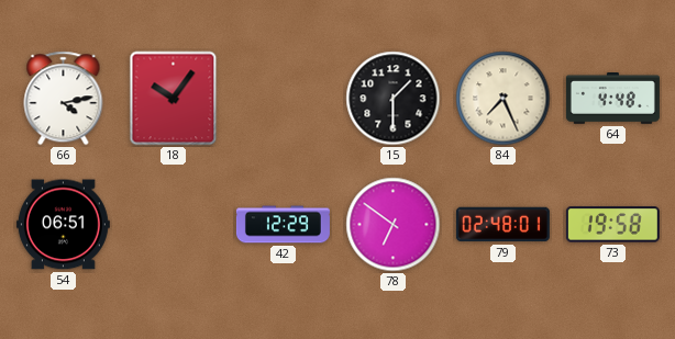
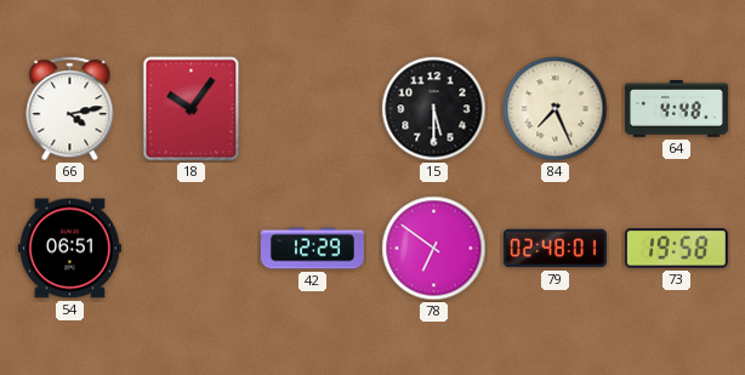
15: 1:30 -> 5:30
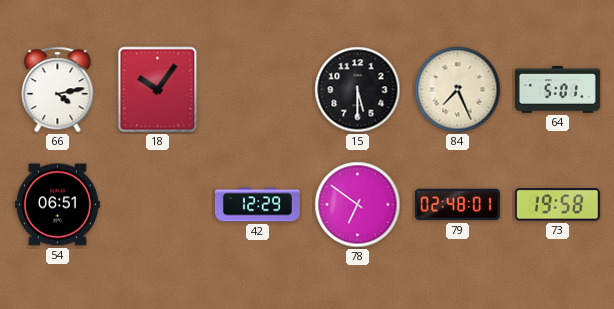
64: 4:48 -> 5:01
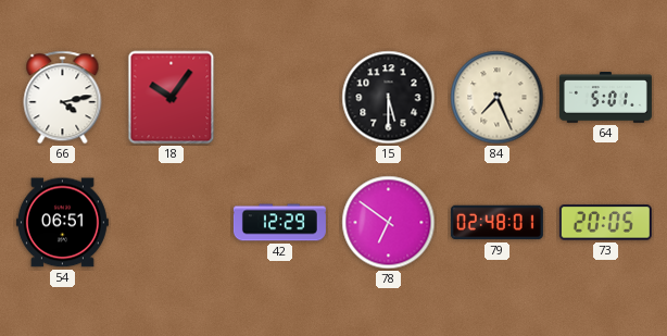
73: 19:58 -> 20:05
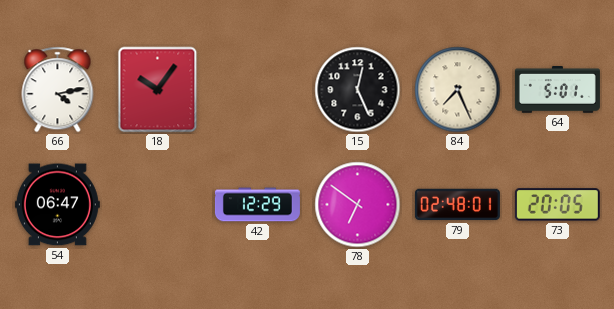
15: 5:30 -> 12:26
54: 06:51 -> 06:47
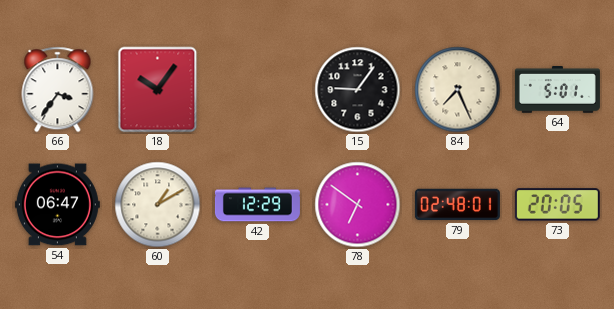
66: 4:13 -> 3:36
15: 12:26 -> 9:06
60: none -> 1:10
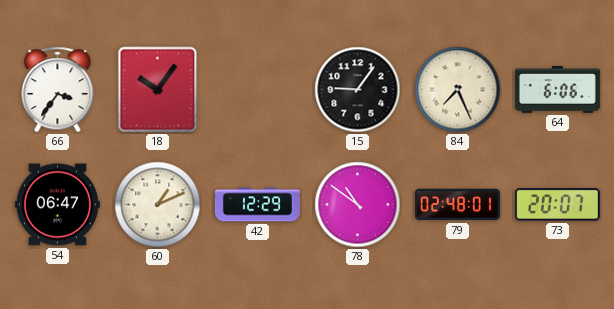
64: 5:01 -> 6:06
60: 1:10 -> 1:11
78: 6:51 -> 10:51
73: 20:05 -> 20:07
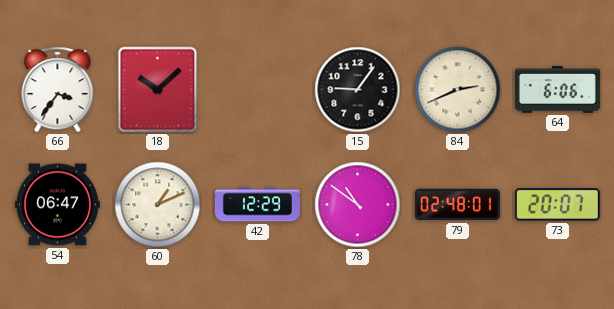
18: 10:06 -> 10:08
84: 7:26 -> 2:41
